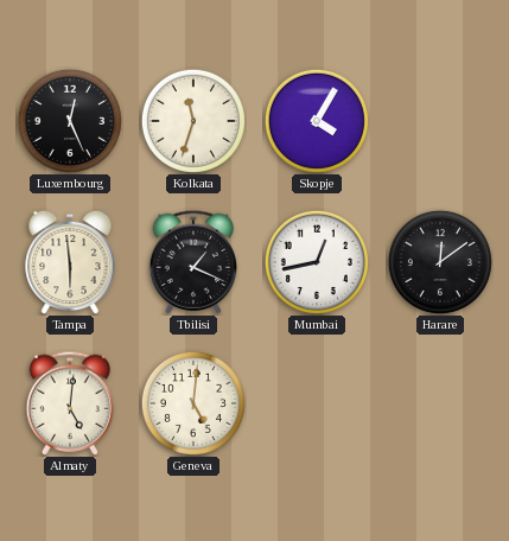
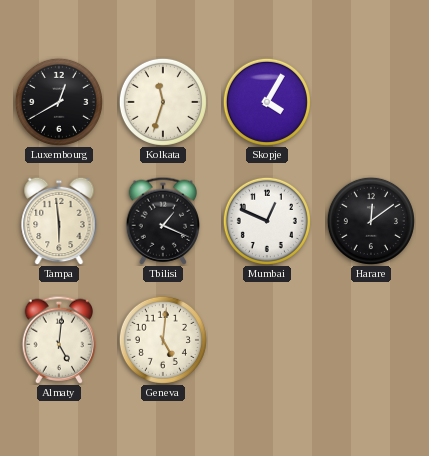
Luxembourg: 12:26 -> 12:40
Mumbai: 12:43 -> 12:49
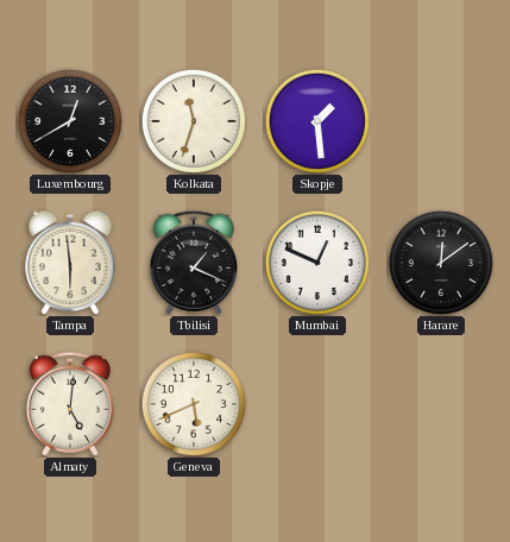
Skopje: 4:05 -> 1:29
Geneva: 5:01 -> 5:41
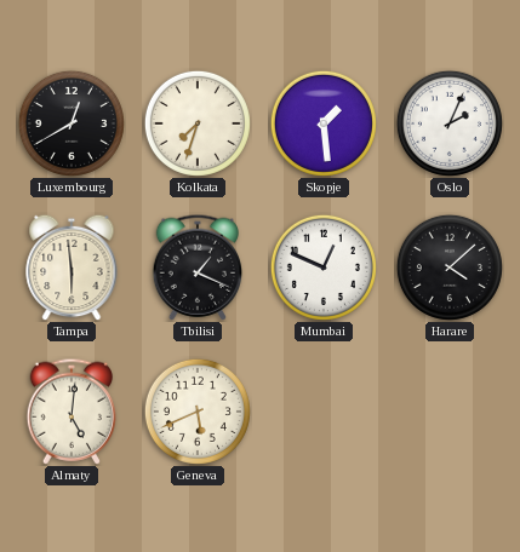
Kolkata: 11:33 -> 7:33
Oslo: none -> 2:04
Harare: 12:09 -> 4:08
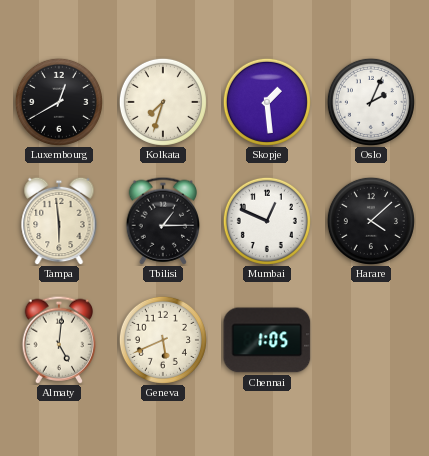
Tbilisi: 1:19 -> 1:15
Chennai: none -> 1:05
